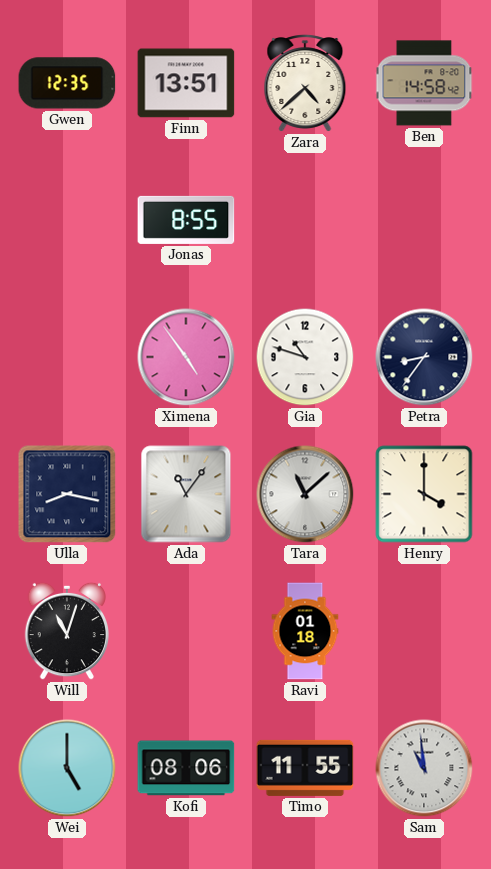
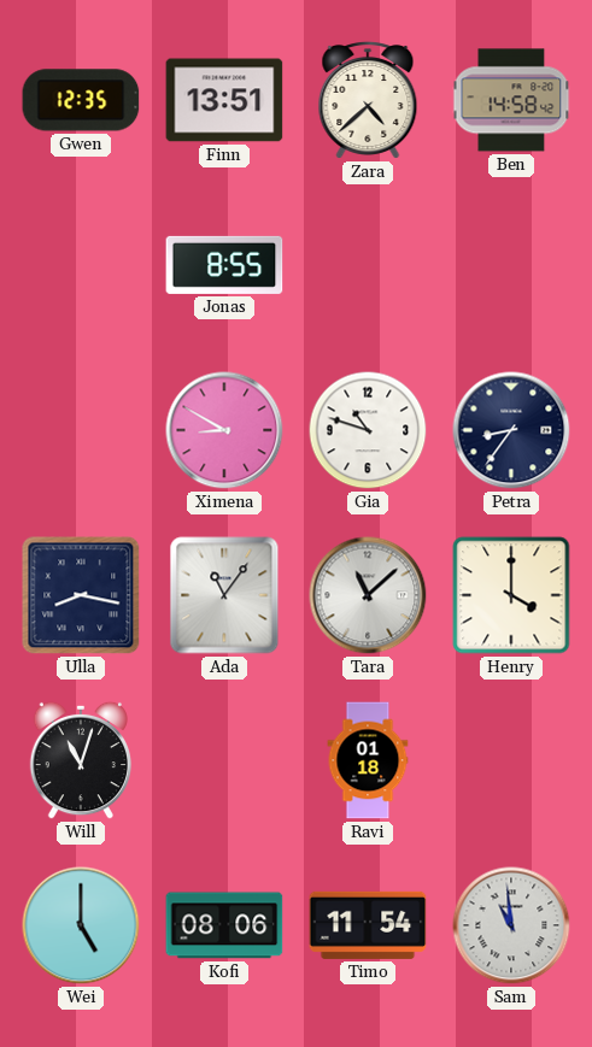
Ximena: 4:54 -> 8:50
Timo: 11:55 -> 11:54
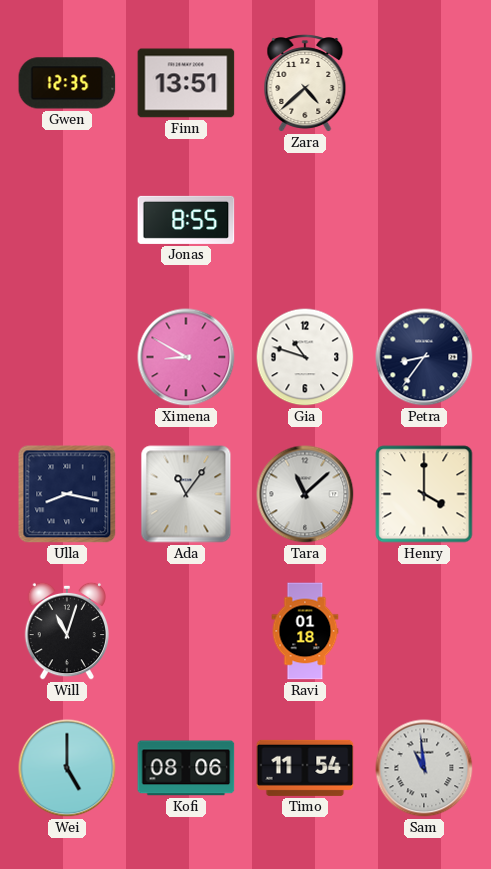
Ben: 14:58 -> none
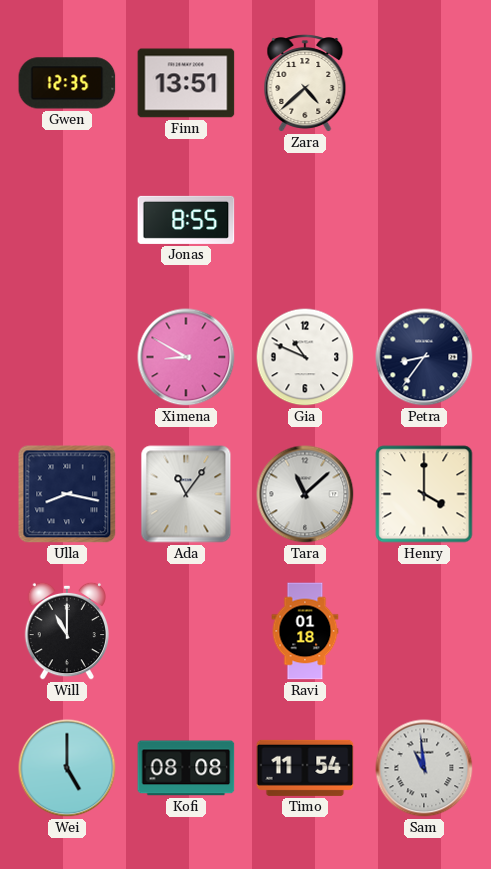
Gia: 10:48 -> 10:49
Will: 11:03 -> 11:00
Kofi: 08:06 -> 08:08
